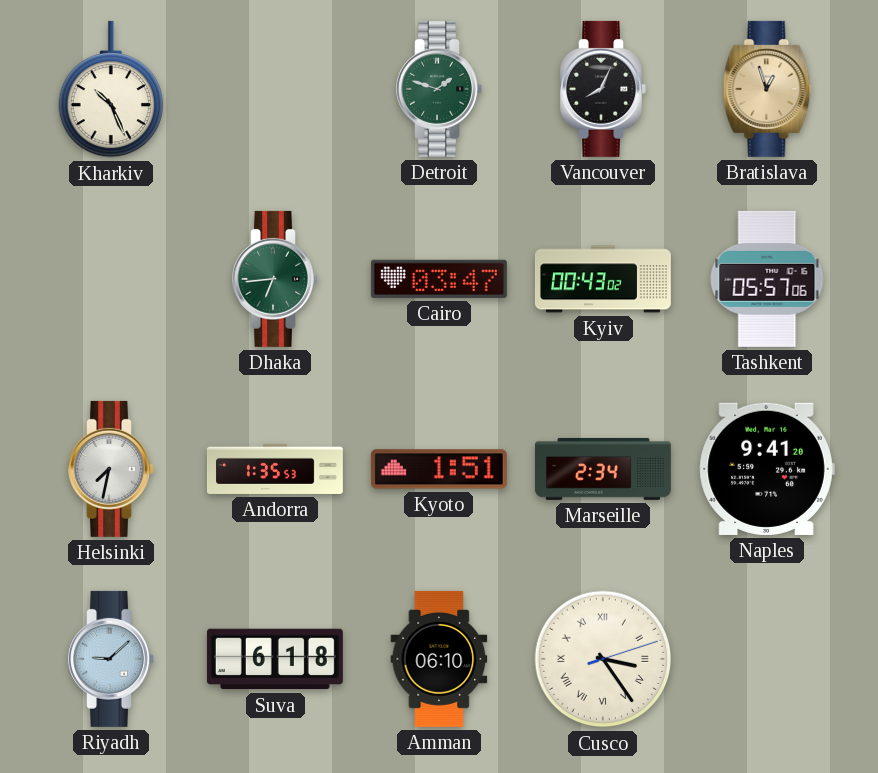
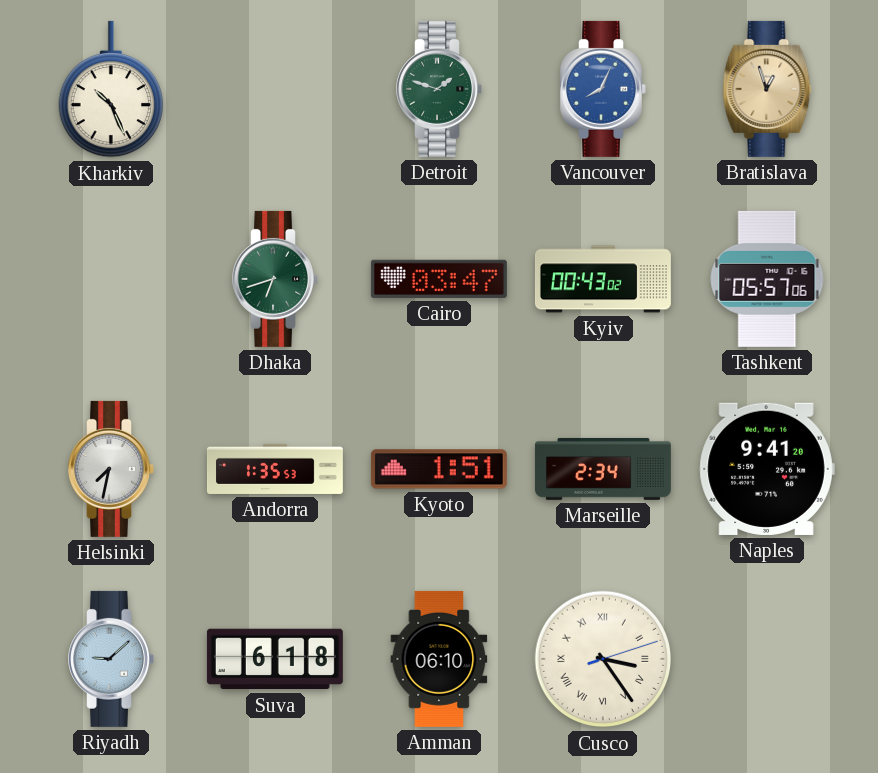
Vancouver dial: black -> blue
Dhaka: 6:44 -> 6:42
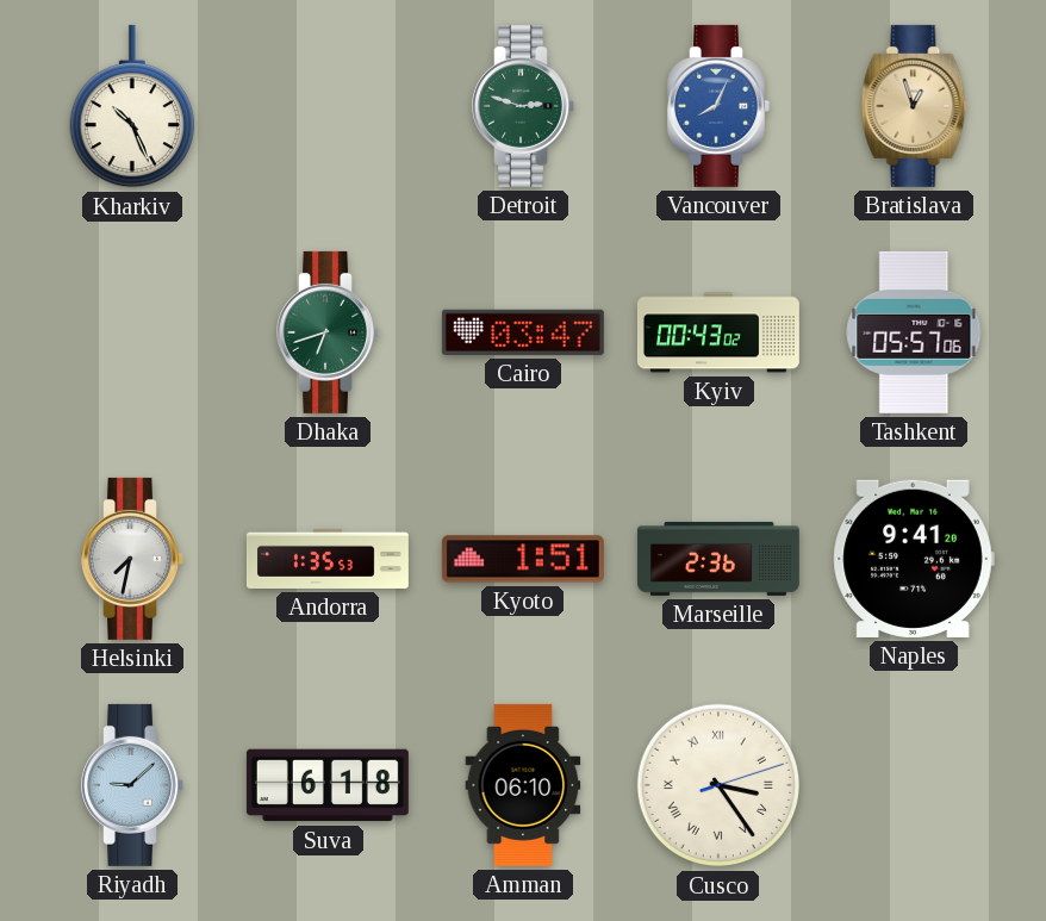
Detroit: 1:48 -> 2:48
Marseille: 2:34 -> 2:36
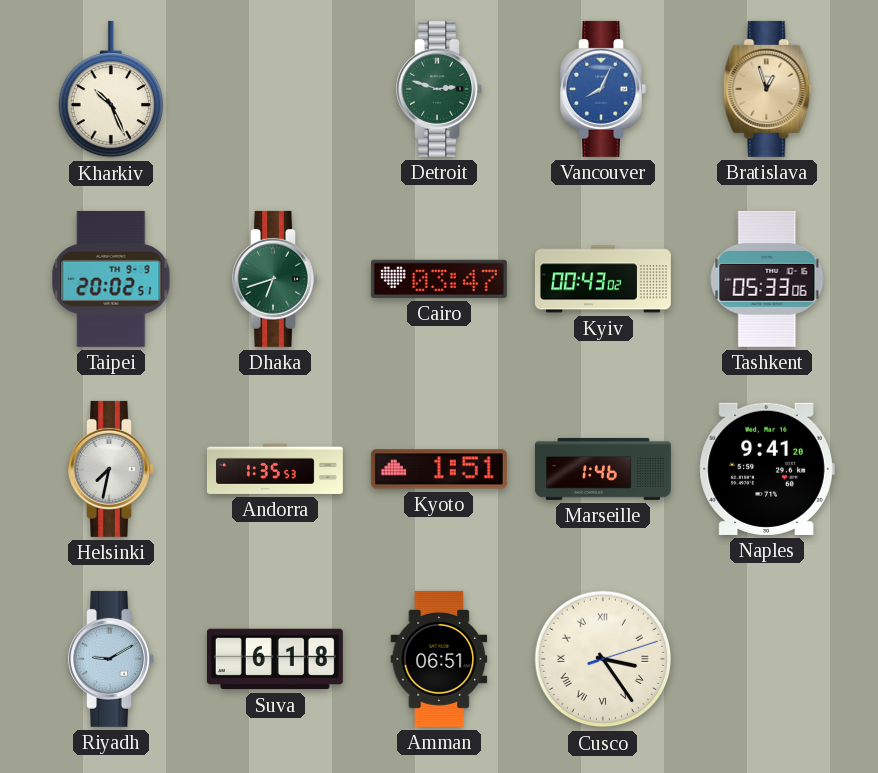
Taipei: none -> 20:02
Tashkent: 05:57 -> 05:33
Marseille: 2:36 -> 1:46
Riyadh: 9:08 -> 9:10
Amman: 06:10 -> 06:51
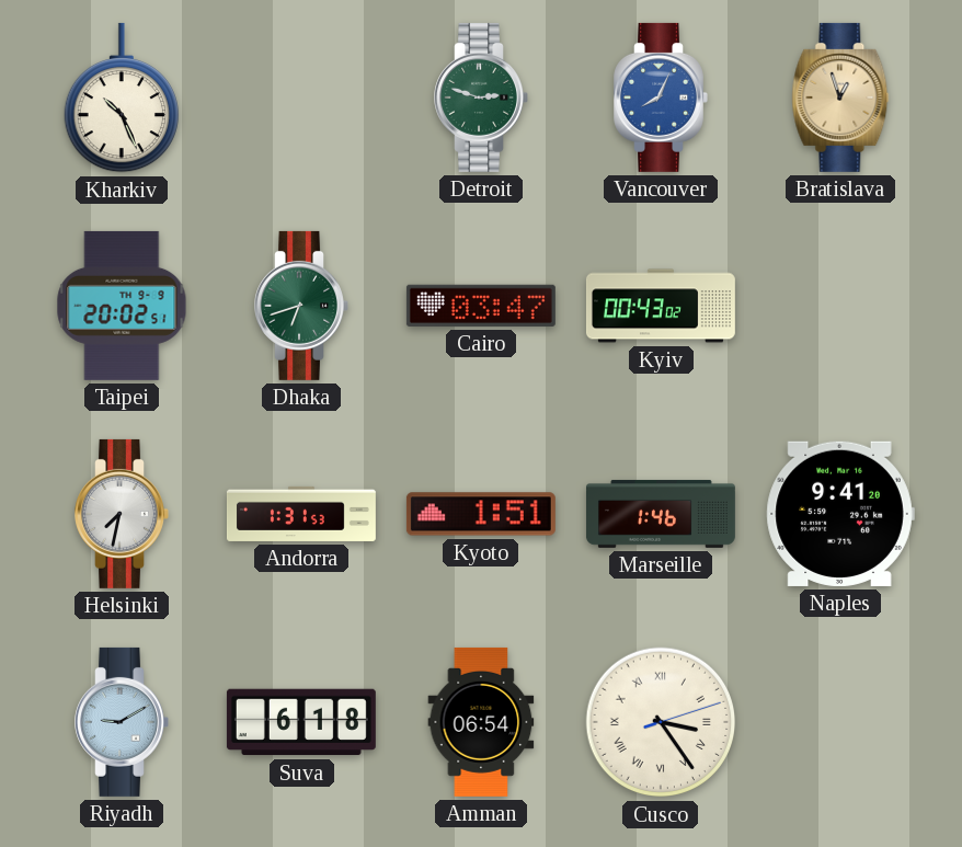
Tashkent: 05:33 -> none
Andorra: 1:35 -> 1:31
Amman: 06:51 -> 06:54
